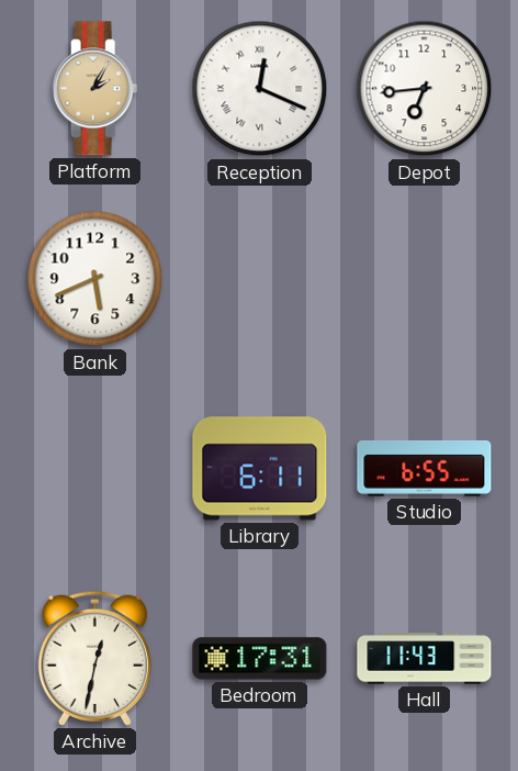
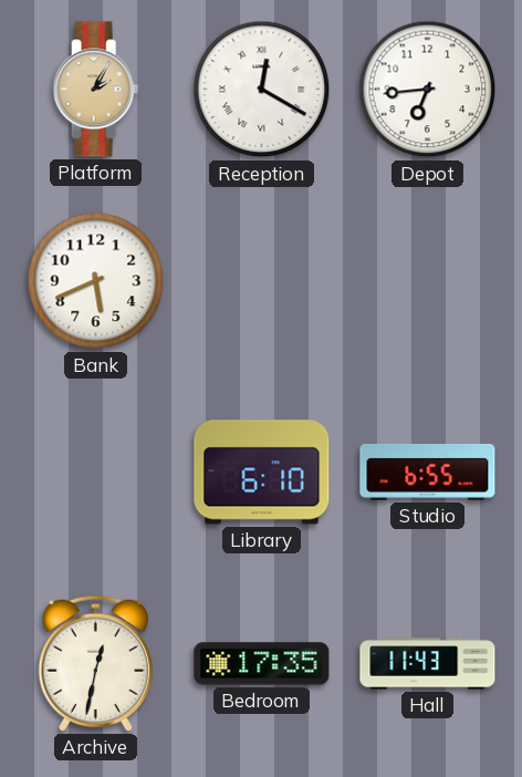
Reception: 12:19 -> 12:20
Library: 6:11 -> 6:10
Bedroom: 17:31 -> 17:35
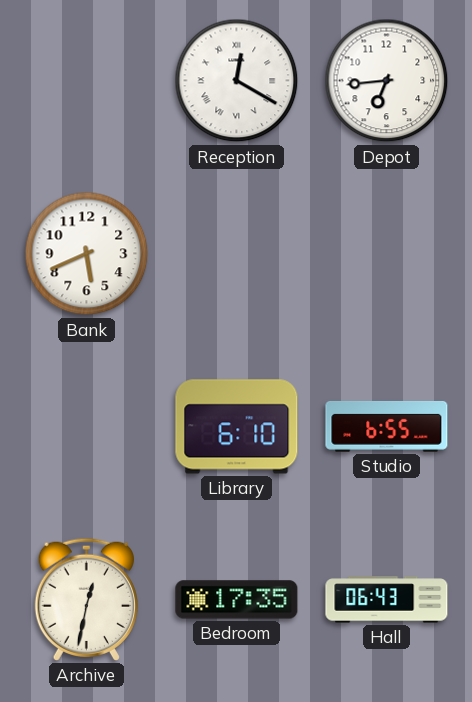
Platform: 2:05 -> none
Hall: 11:43 -> 06:43
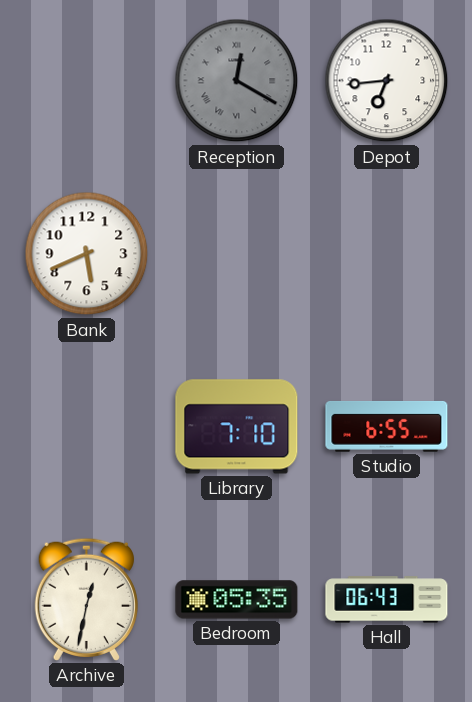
Reception dial: white -> grey
Library: 6:10 -> 7:10
Bedroom: 17:35 -> 05:35
